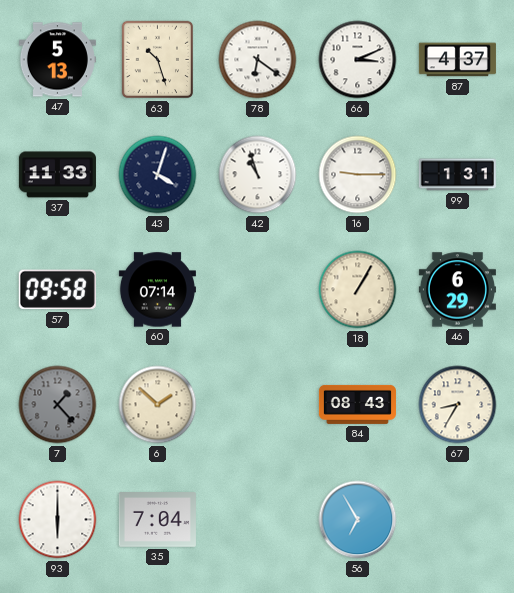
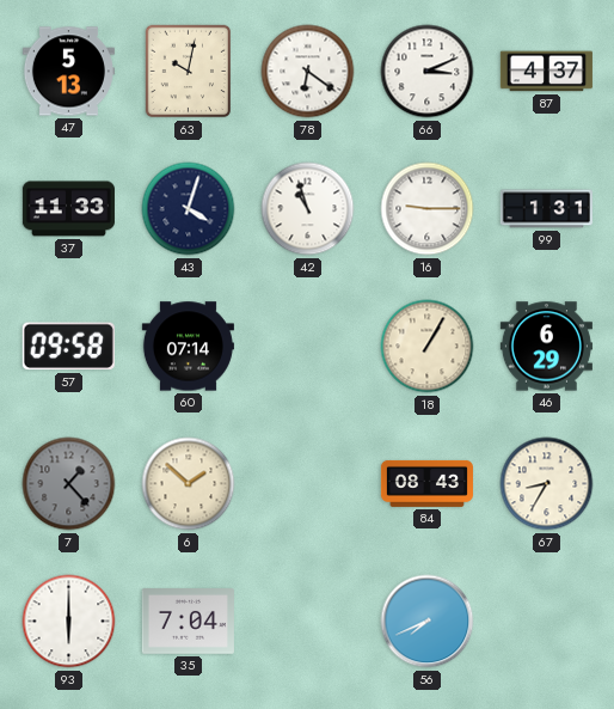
63: 10:27 -> 10:02
56: 6:55 -> 7:41
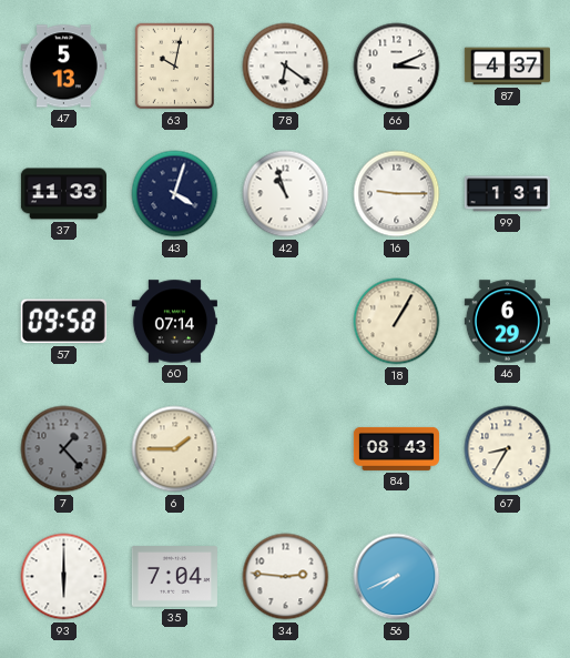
6: 1:52 -> 1:45
34: none -> 2:46
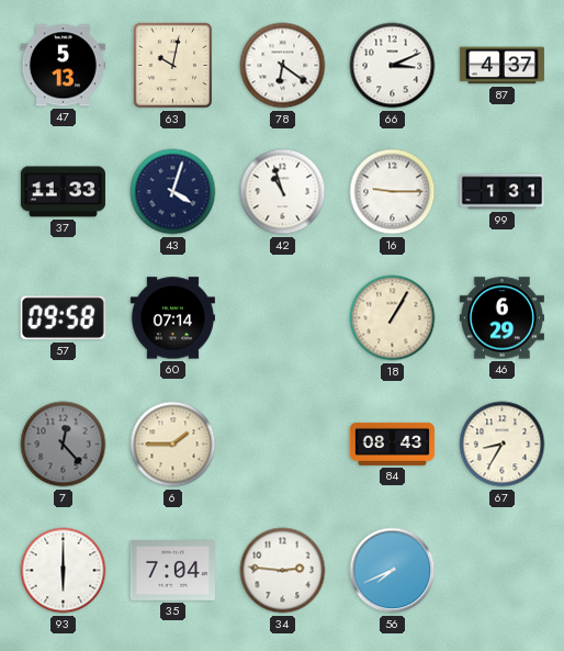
7: 1:23 -> 12:23
